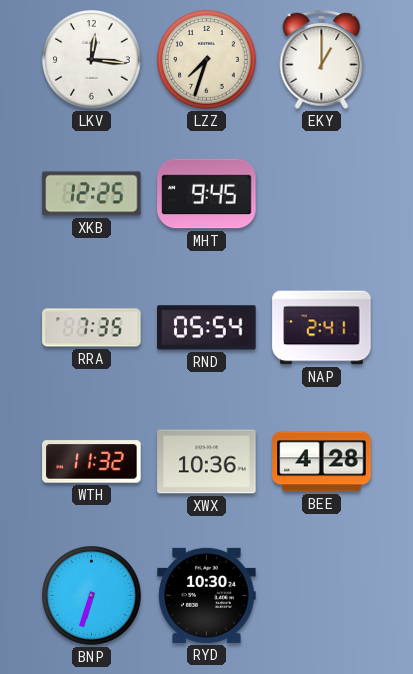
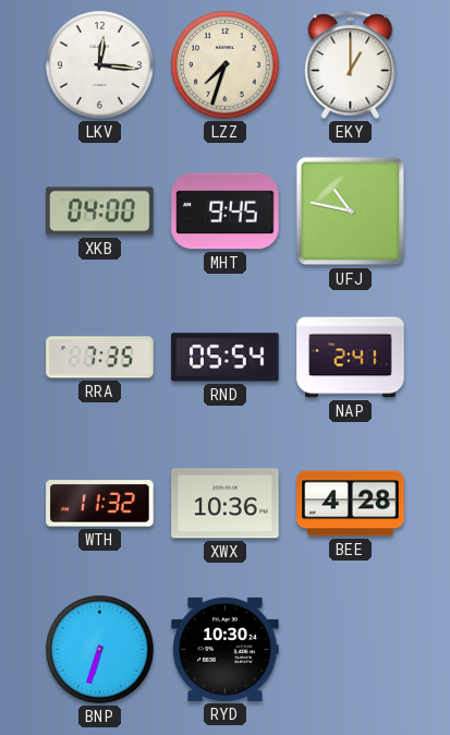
XKB: 12:25 -> 04:00
UFJ: none -> 10:47
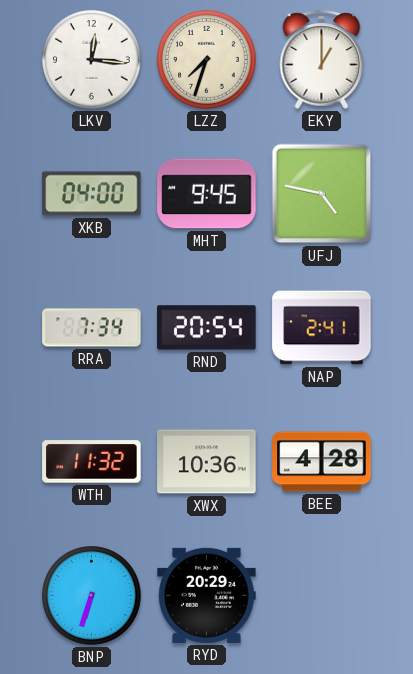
UFJ: 10:47 -> 4:47
RRA: 7:35 -> 7:34
RND: 05:54 -> 20:54
RYD: 10:30 -> 20:29
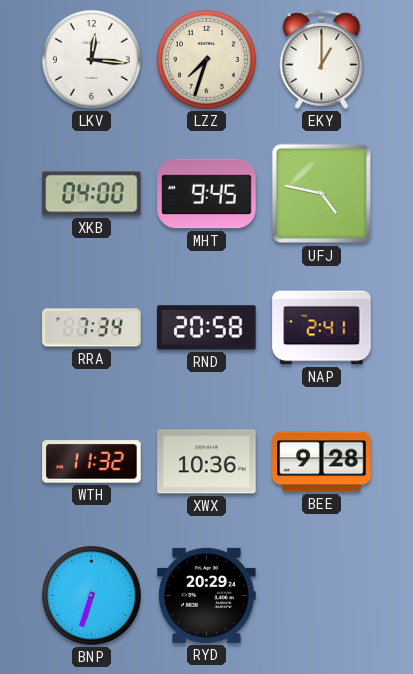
RND: 20:54 -> 20:58
BEE: 4:28 -> 9:28
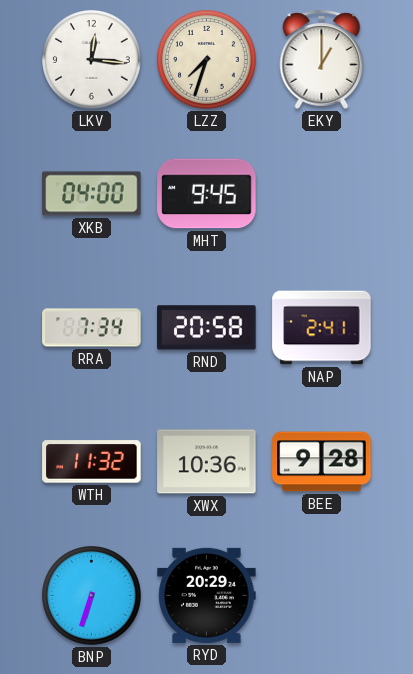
UFJ: 4:47 -> none
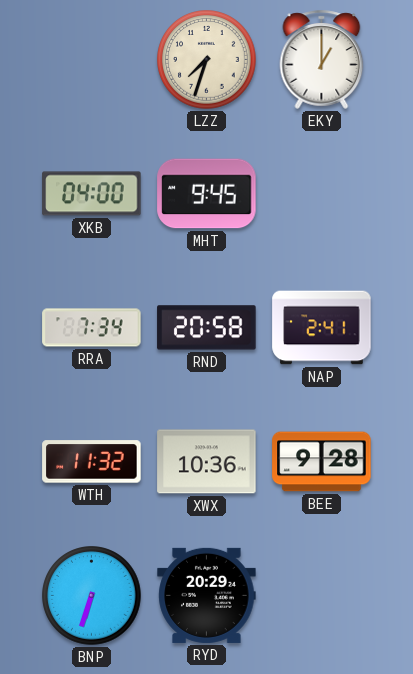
LKV: 12:16 -> none
